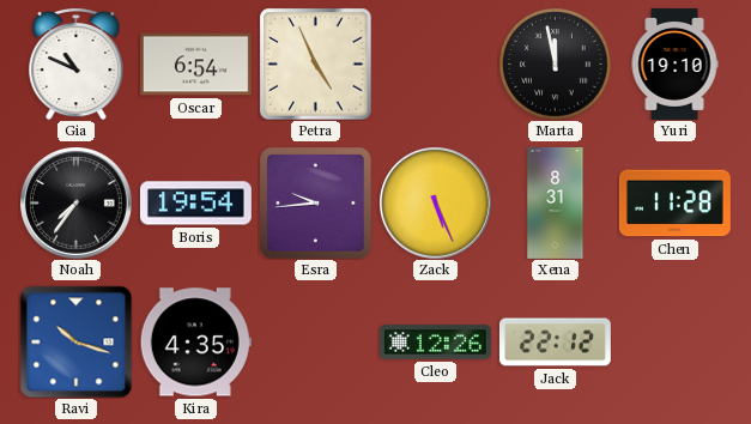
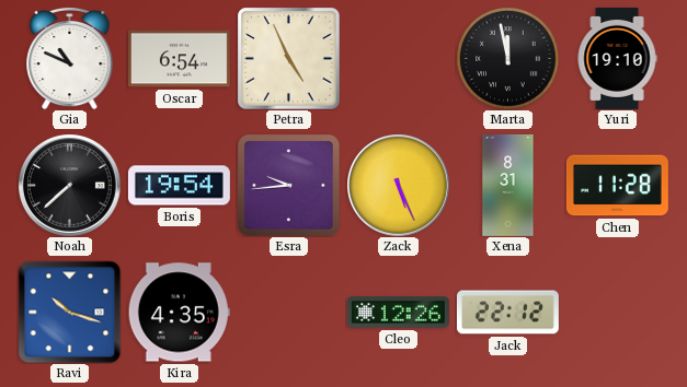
Noah: 7:36 -> 7:38
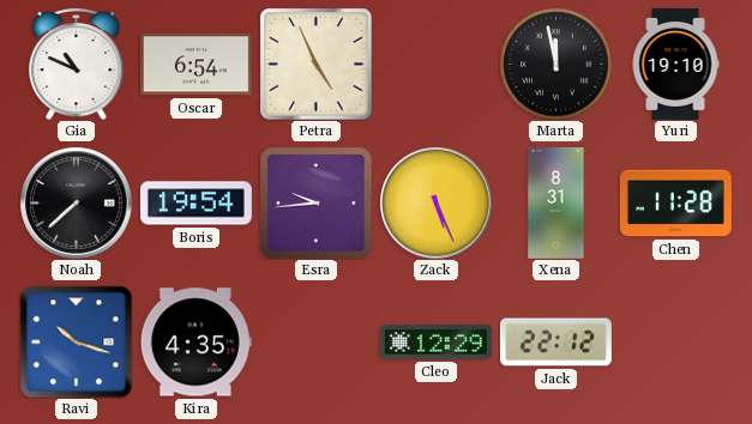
Cleo: 12:26 -> 12:29
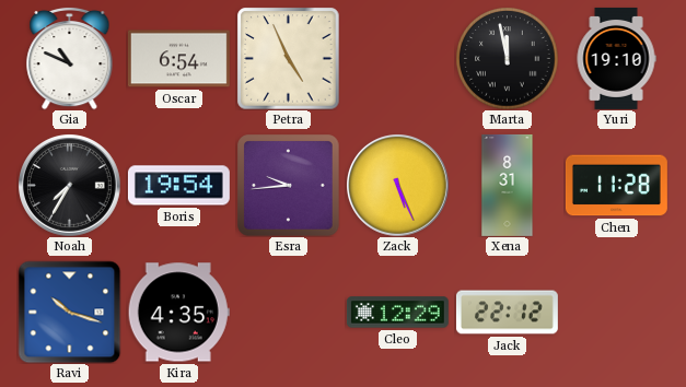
Noah: 7:38 -> 7:35
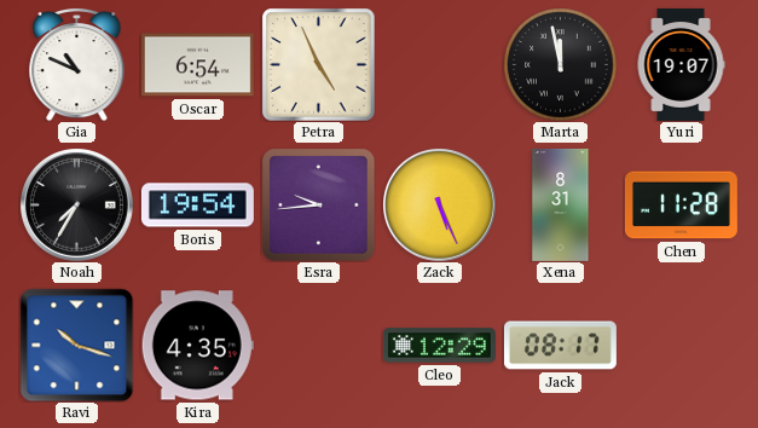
Yuri: 19:10 -> 19:07
Jack: 22:12 -> 08:17
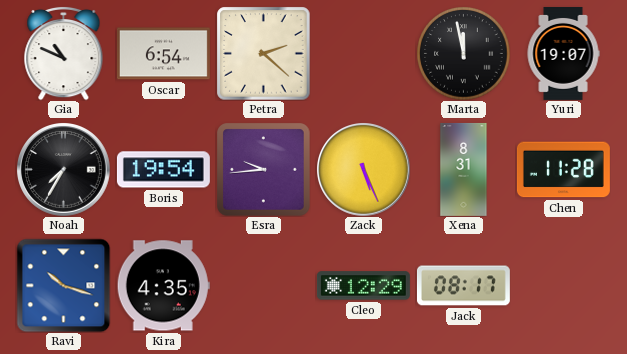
Petra: 4:56 -> 2:22
